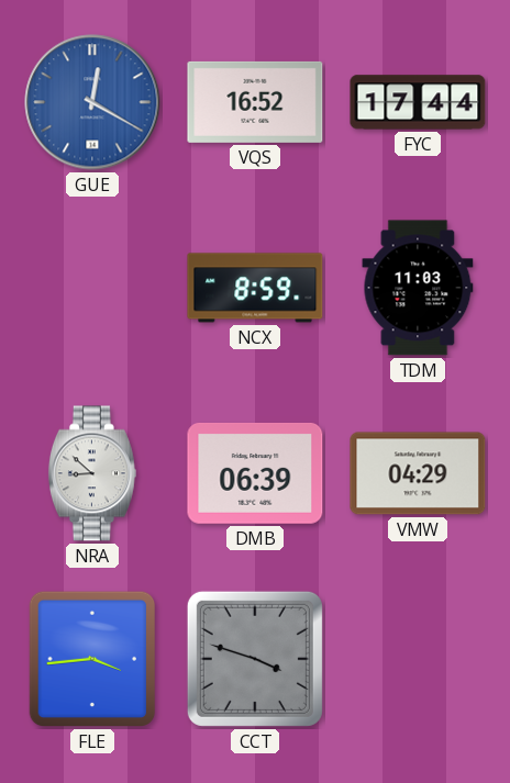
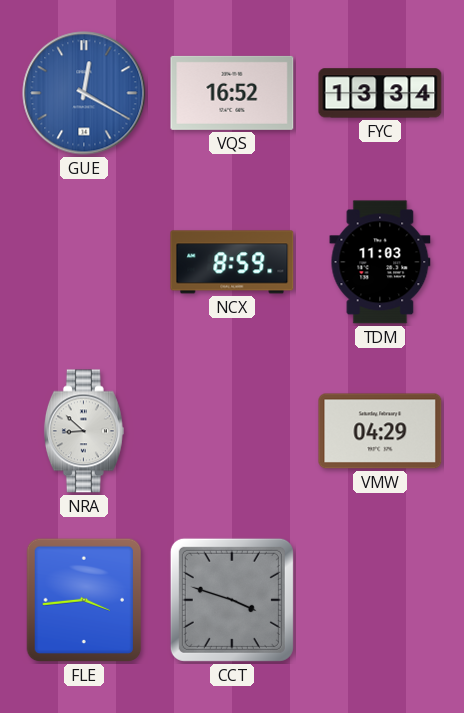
FYC: 17:44 -> 13:34
DMB: 06:39 -> none
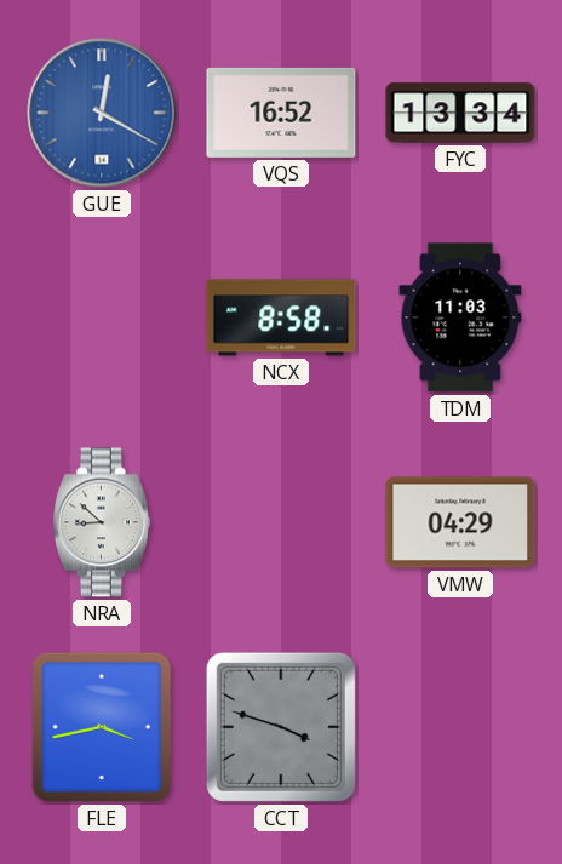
NCX: 8:59 -> 8:58
FLE: 3:44 -> 3:43
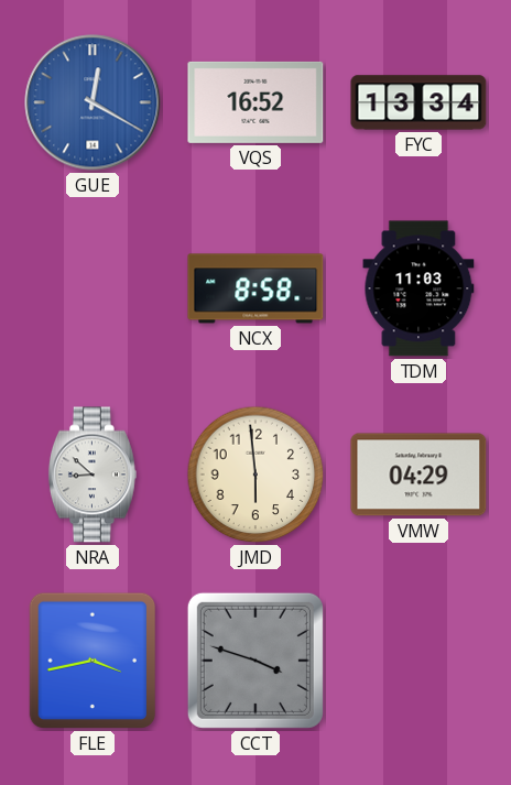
JMD: none -> 5:59
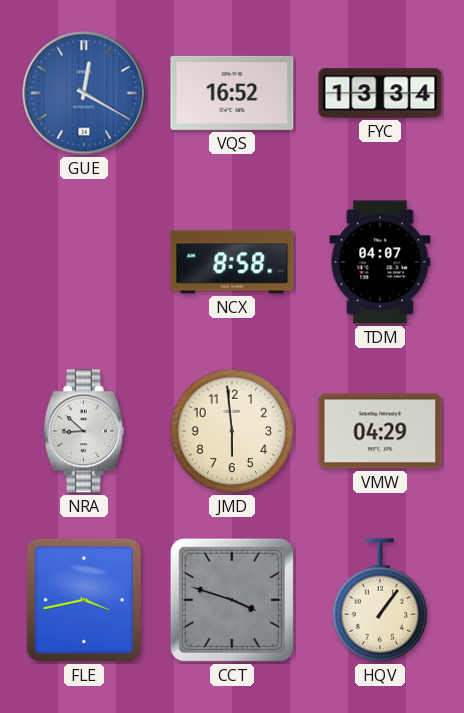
TDM: 11:03 -> 04:07
HQV: none -> 1:06
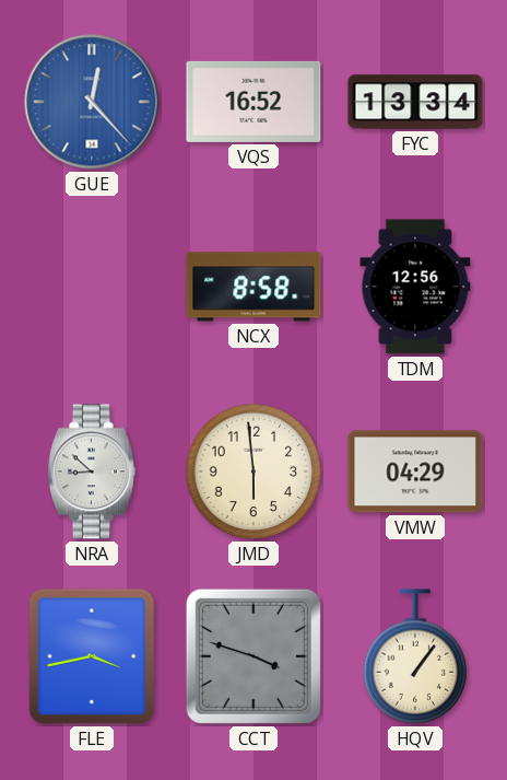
GUE: 12:20 -> 12:23
TDM: 04:07 -> 12:56
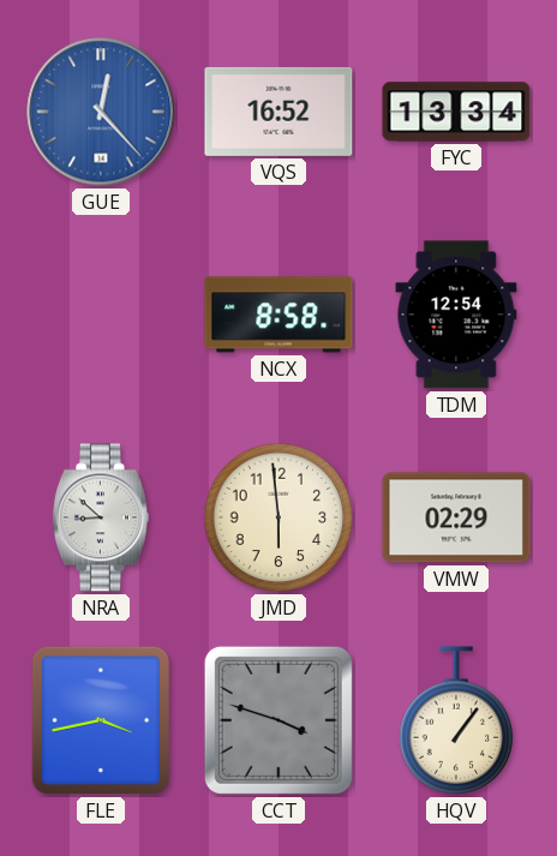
TDM: 12:56 -> 12:54
VMW: 04:29 -> 02:29
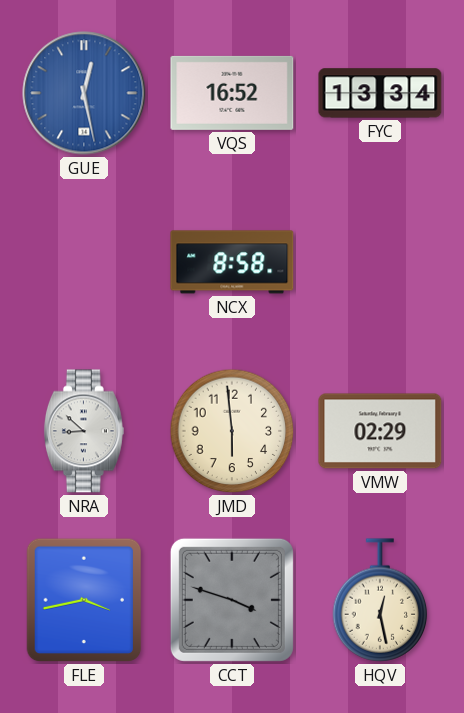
GUE: 12:23 -> 12:28
TDM: 12:54 -> none
HQV: 1:06 -> 12:28
